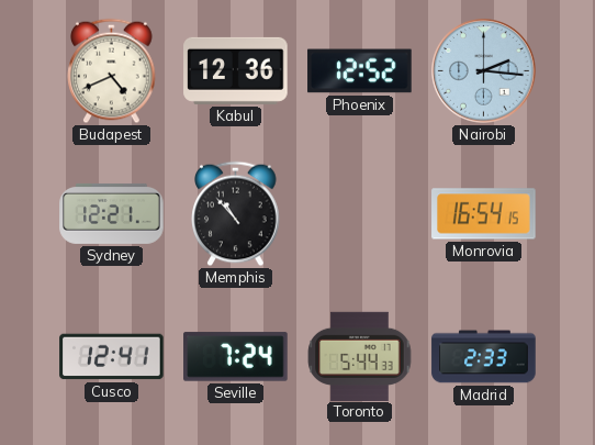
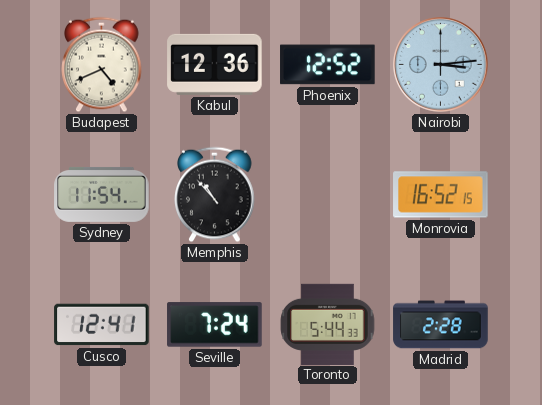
Nairobi: 2:16 -> 3:14
Sydney: 12:21 -> 11:54
Monrovia: 16:54 -> 16:52
Madrid: 2:33 -> 2:28
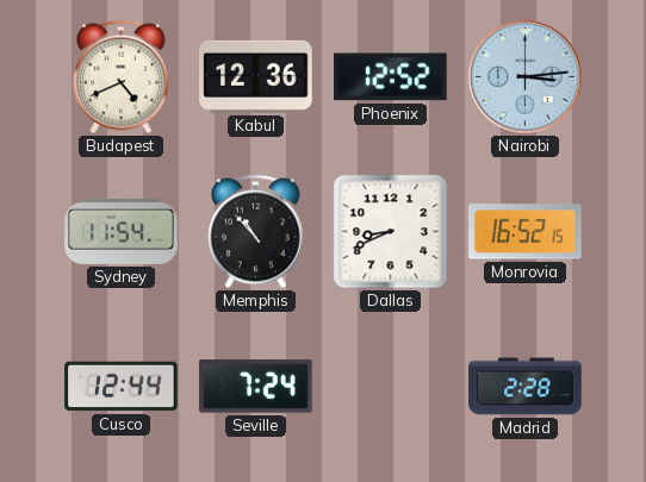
Dallas: none -> 8:41
Cusco: 12:41 -> 12:44
Toronto: 5:44 -> none
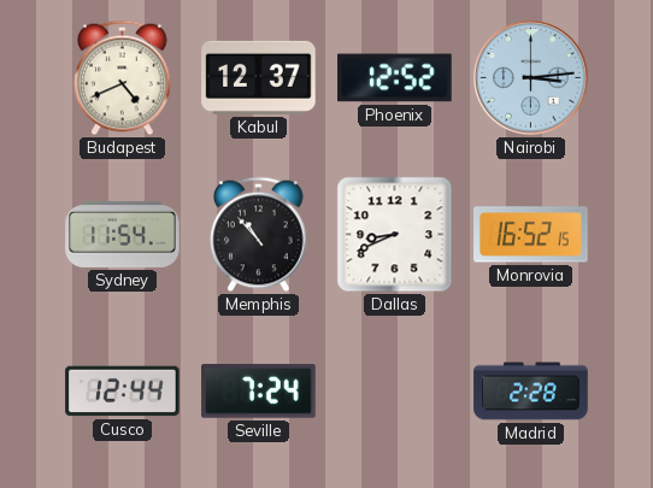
Kabul: 12:36 -> 12:37
